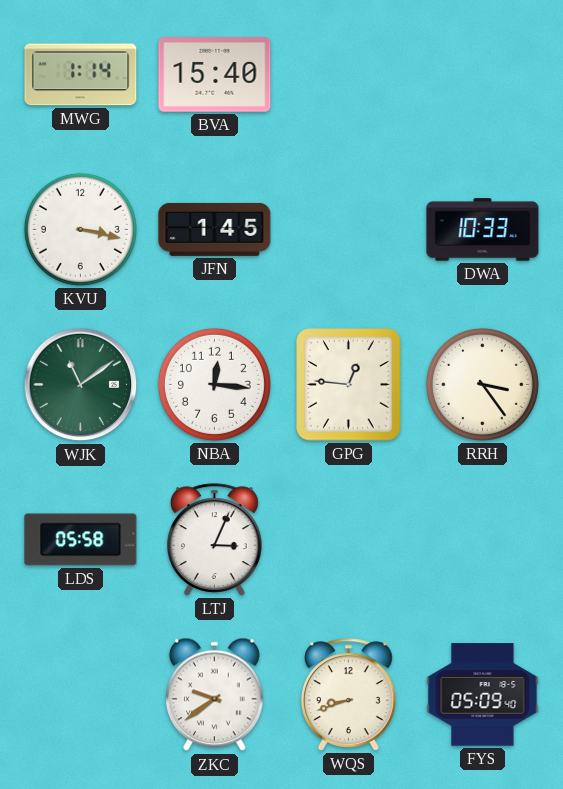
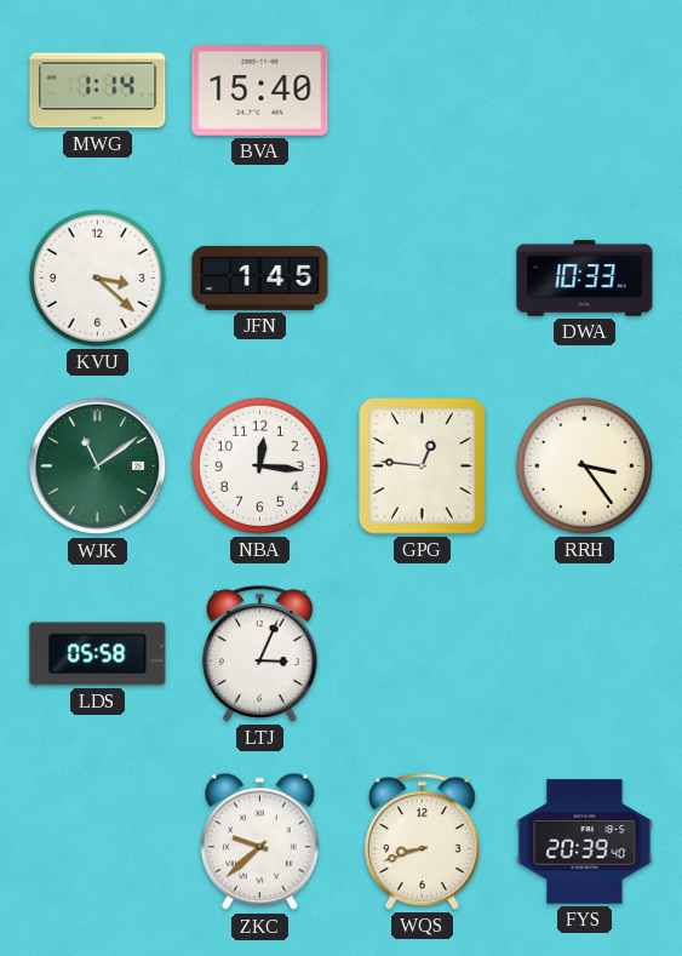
KVU: 3:17 -> 3:22
ZKC: 9:39 -> 9:38
FYS: 05:09 -> 20:39
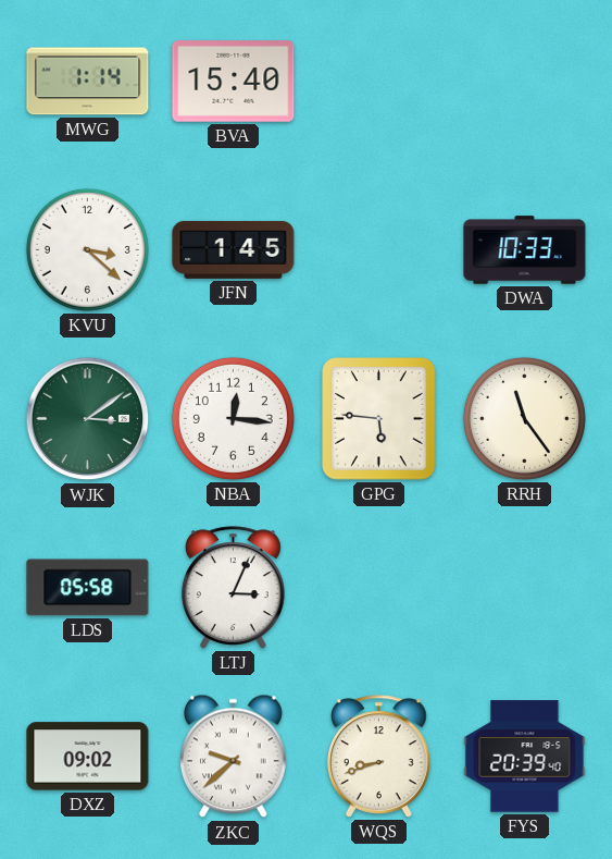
WJK: 11:09 -> 3:09
GPG: 12:46 -> 5:46
RRH: 3:24 -> 11:24
DXZ: none -> 09:02
